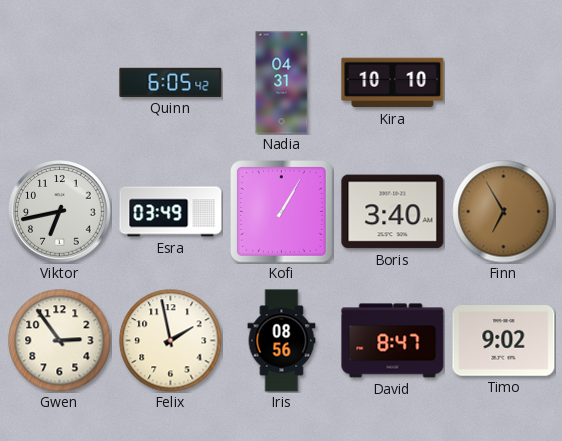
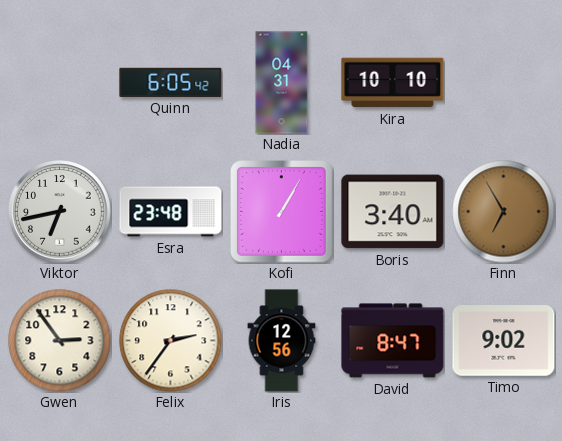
Esra: 03:49 -> 23:48
Felix: 1:58 -> 2:36
Iris: 08:56 -> 12:56
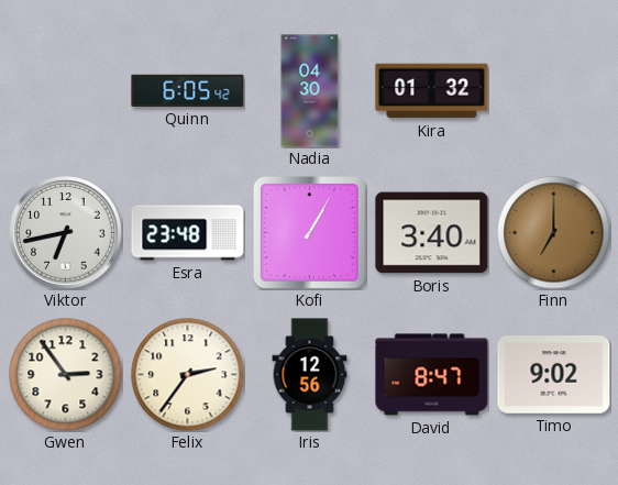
Nadia: 04:31 -> 04:30
Kira: 10:10 -> 01:32
Finn: 6:55 -> 7:00
